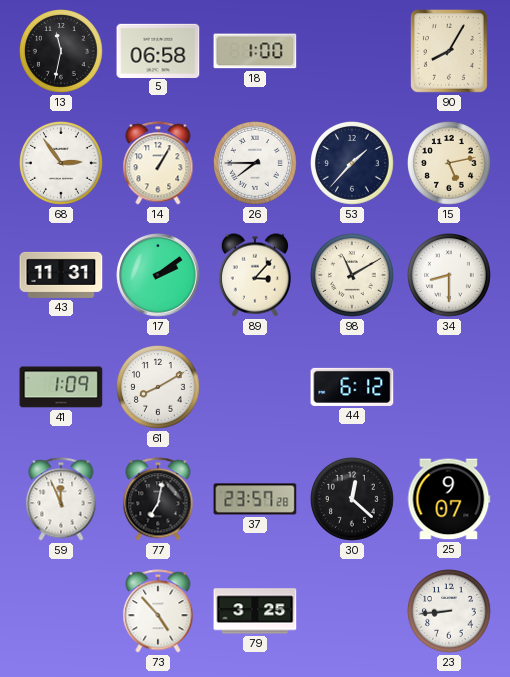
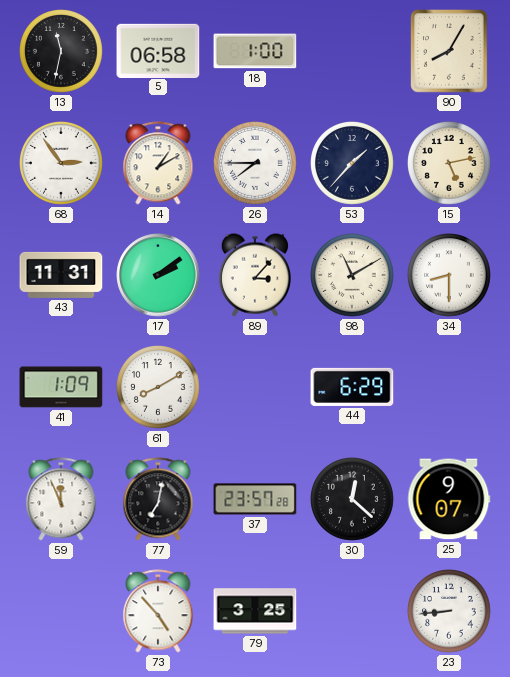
14: 1:05 -> 1:10
44: 6:12 -> 6:29
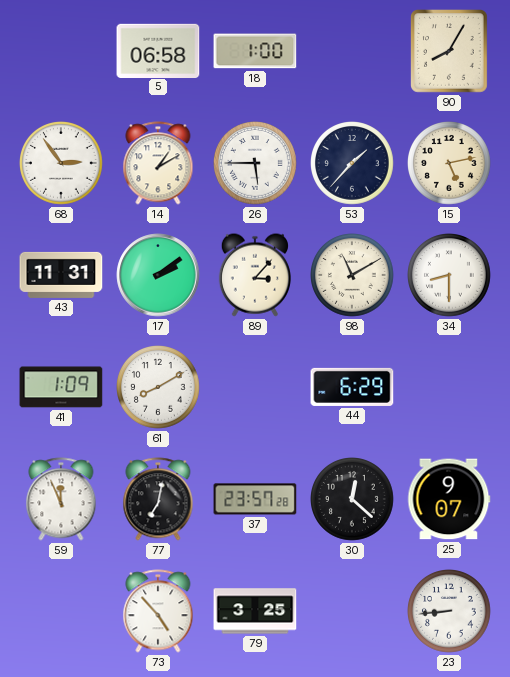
13: 11:32 -> none
26: 7:45 -> 5:45
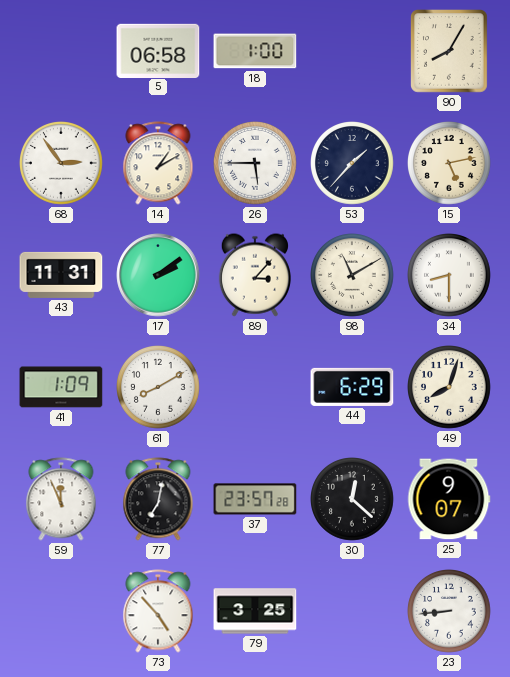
49: none -> 8:03
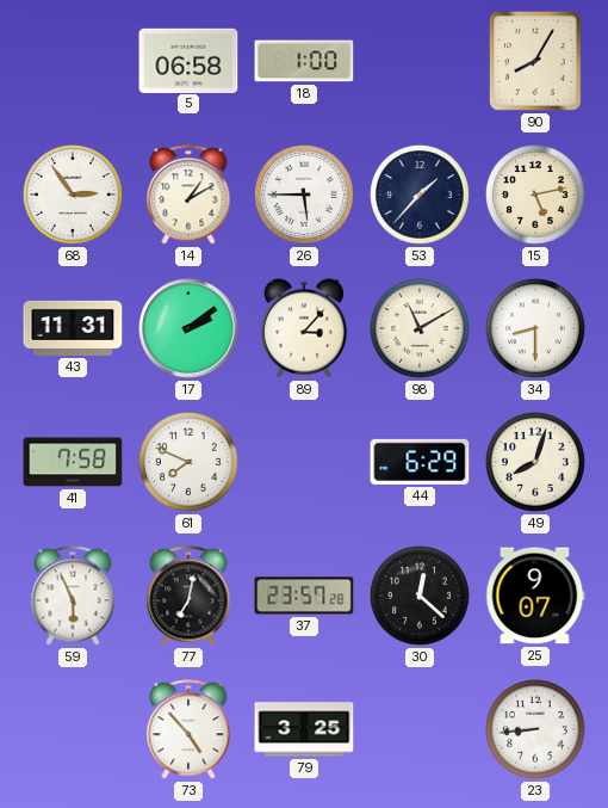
41: 1:09 -> 7:58
61: 8:10 -> 7:49
59: 11:56 -> 5:56
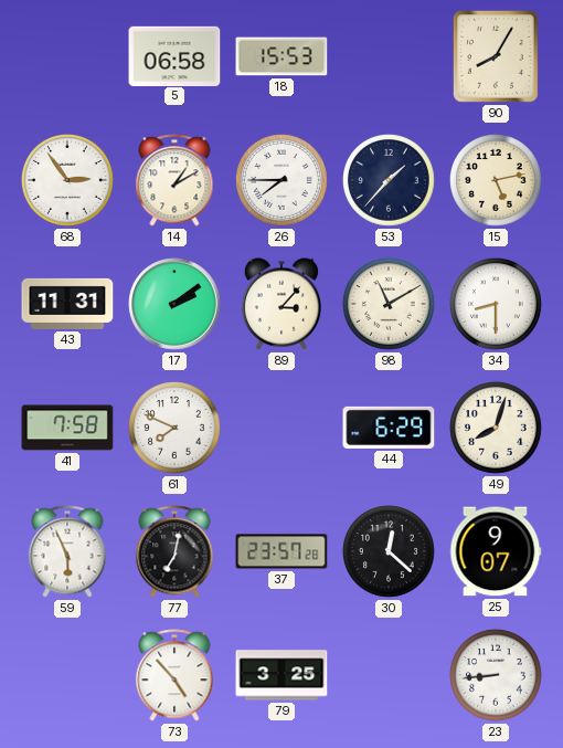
18: 1:00 -> 15:53
26: 5:45 -> 7:45
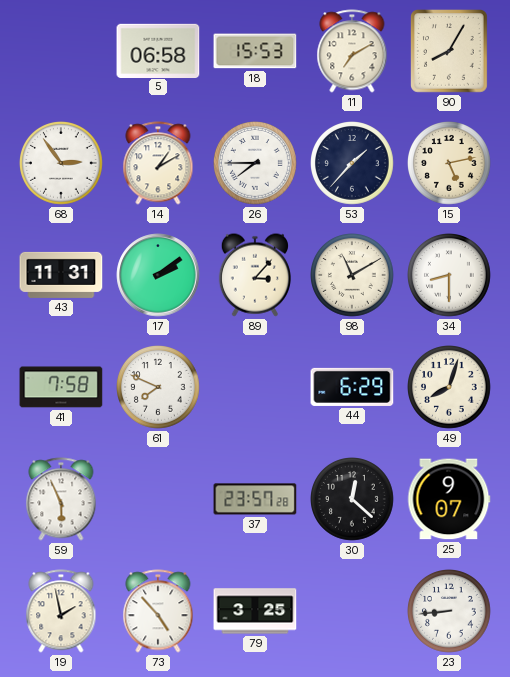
11: none -> 7:10
77: 7:02 -> none
19: none -> 1:58
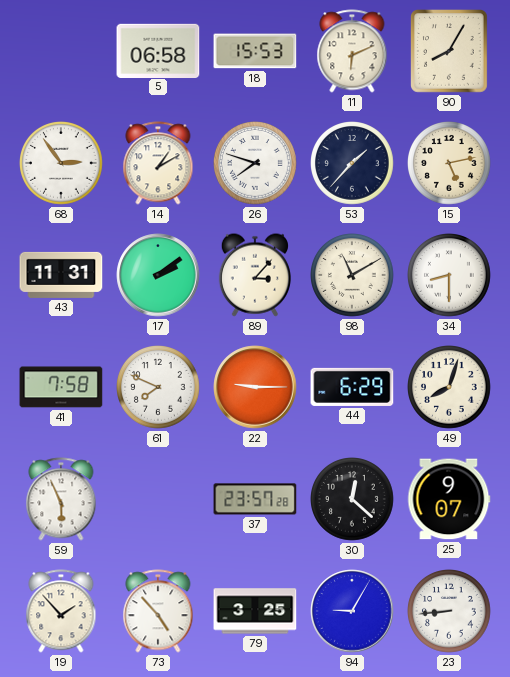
11: 7:10 -> 6:11
26: 7:45 -> 7:48
22: none -> 9:15
19: 1:58 -> 1:53
94: none -> 9:05
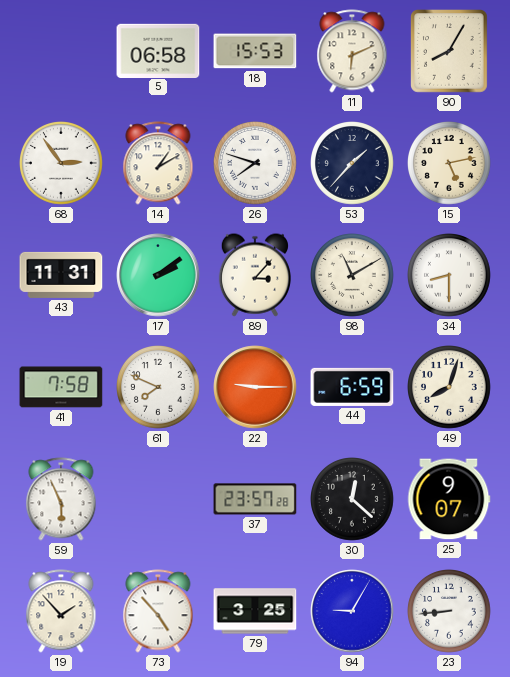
44: 6:29 -> 6:59
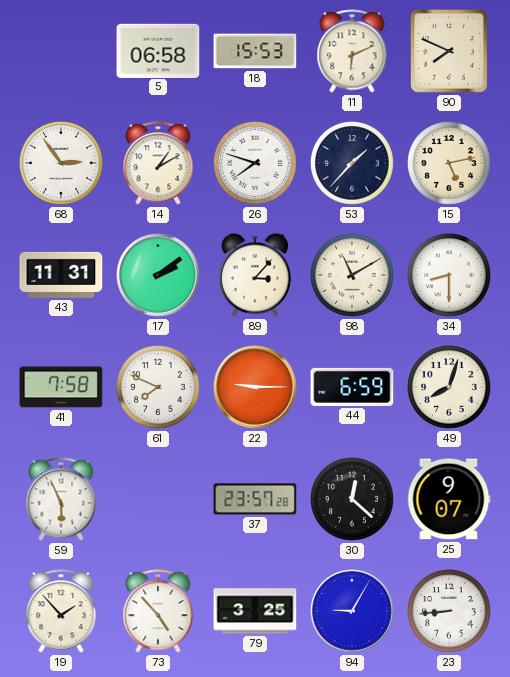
90: 8:05 -> 7:49
